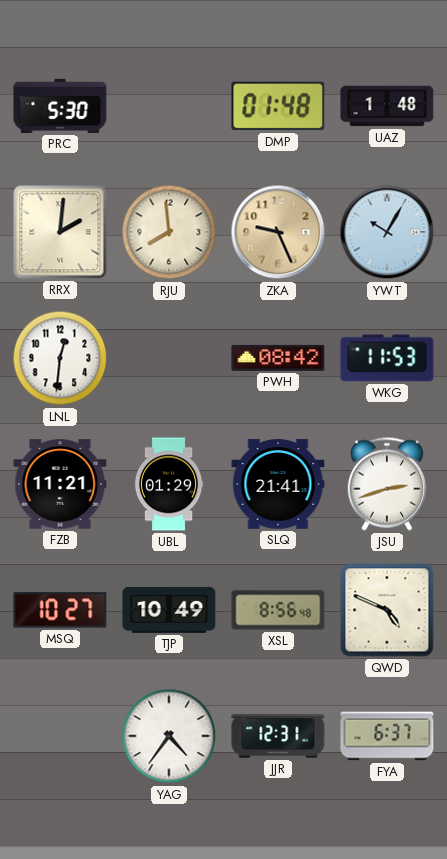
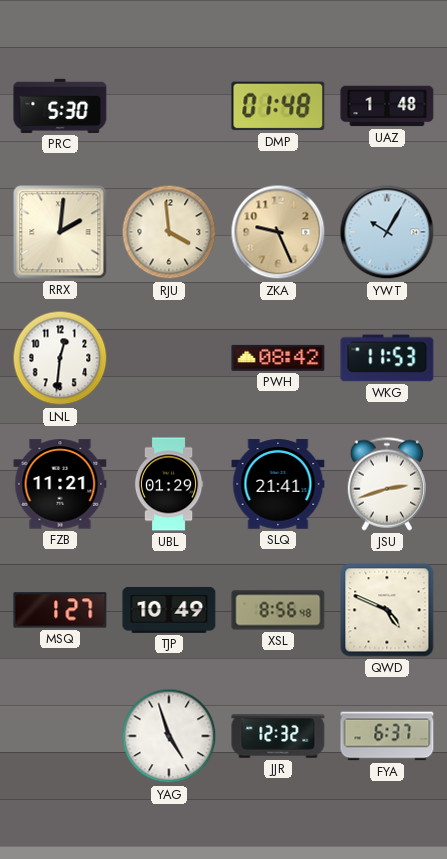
RJU: 7:59 -> 3:59
MSQ: 10:27 -> 1:27
YAG: 4:36 -> 4:57
JJR: 12:31 -> 12:32
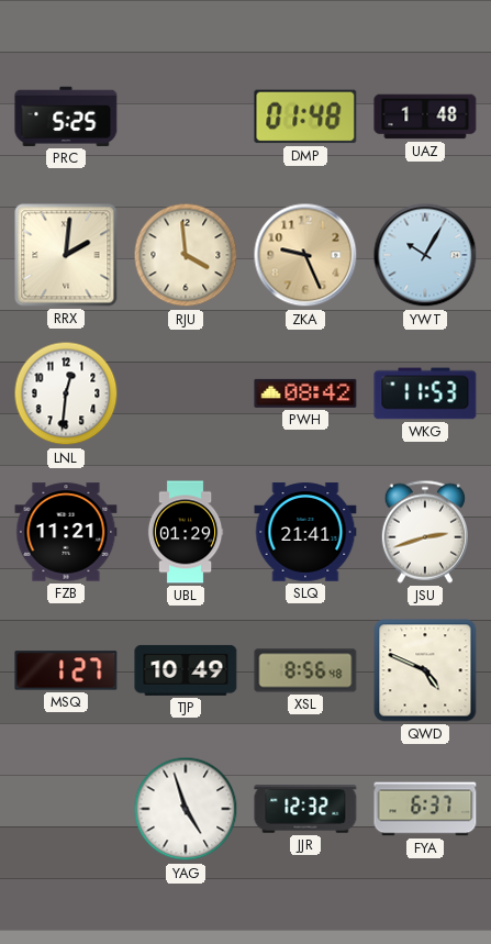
PRC: 5:30 -> 5:25
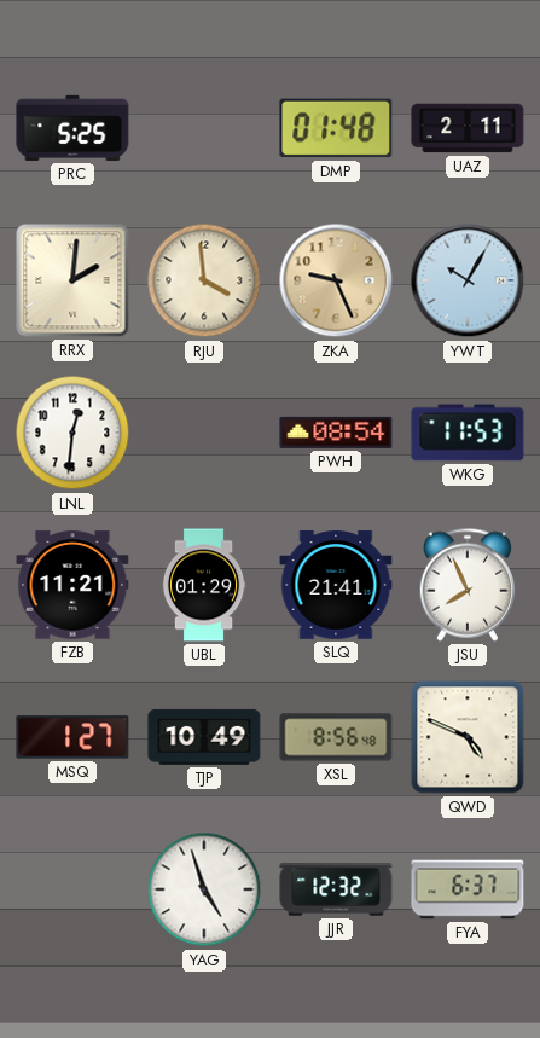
UAZ: 1:48 -> 2:11
PWH: 08:42 -> 08:54
JSU: 2:42 -> 7:56
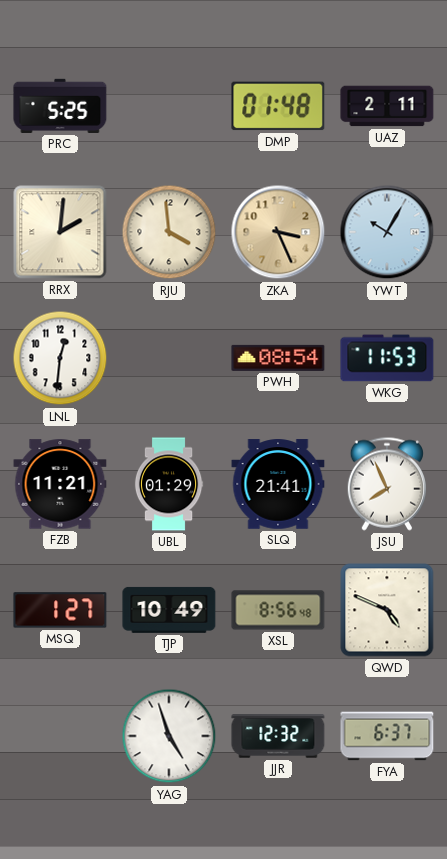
ZKA: 9:26 -> 3:26
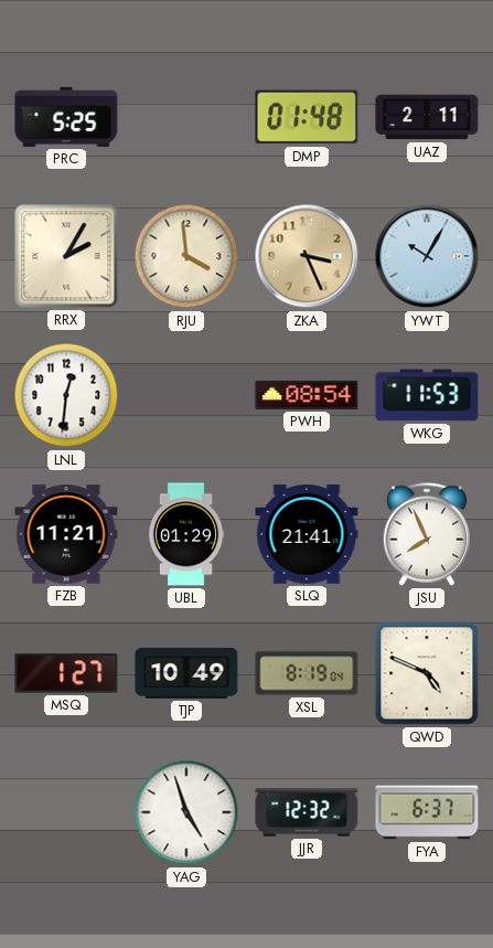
RRX: 2:01 -> 2:05
XSL: 8:56 -> 8:19
